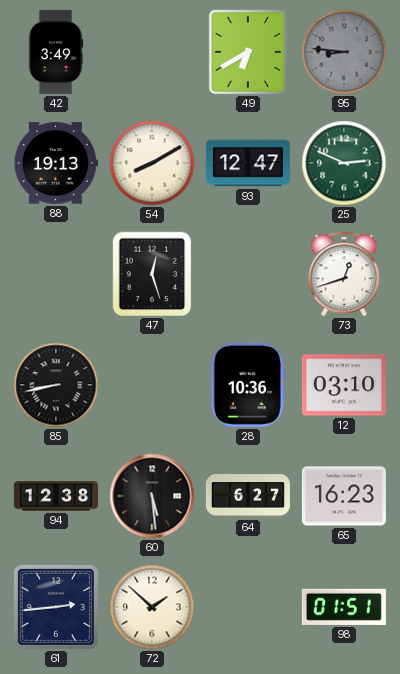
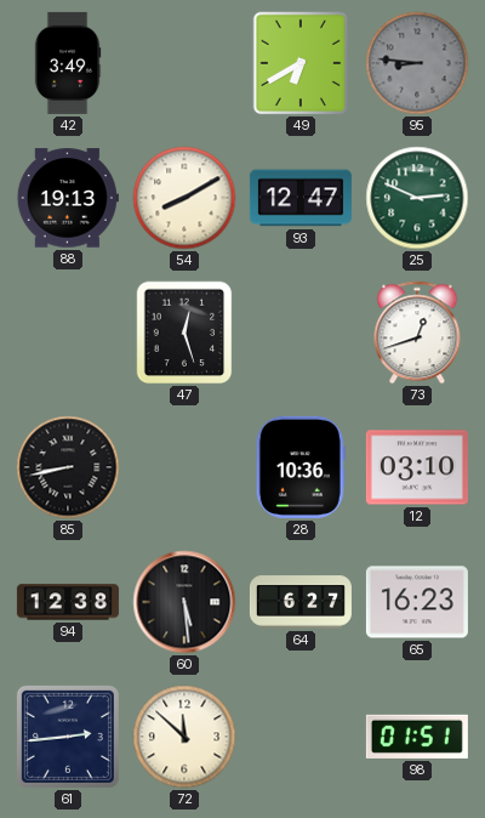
72: 1:52 -> 11:52
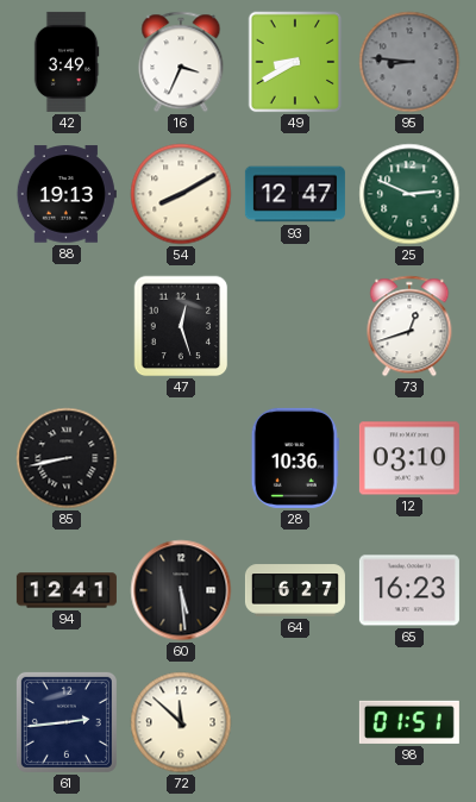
16: none -> 3:34
49: 6:40 -> 8:40
94: 12:38 -> 12:41
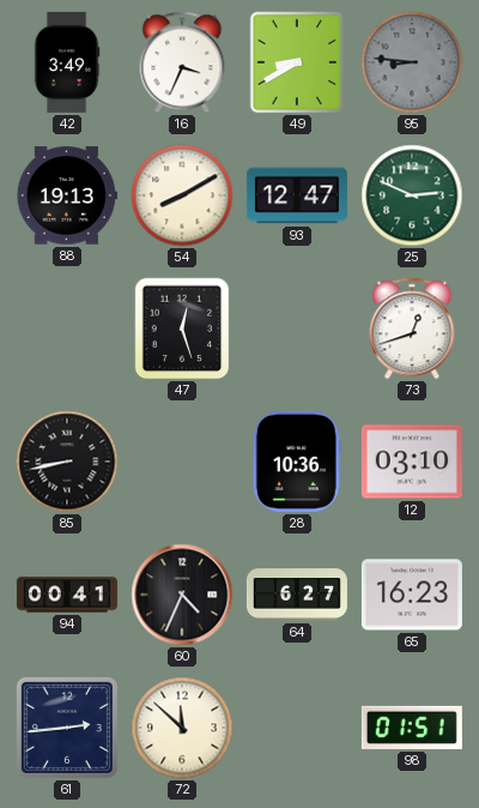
94: 12:41 -> 00:41
60: 5:29 -> 4:34
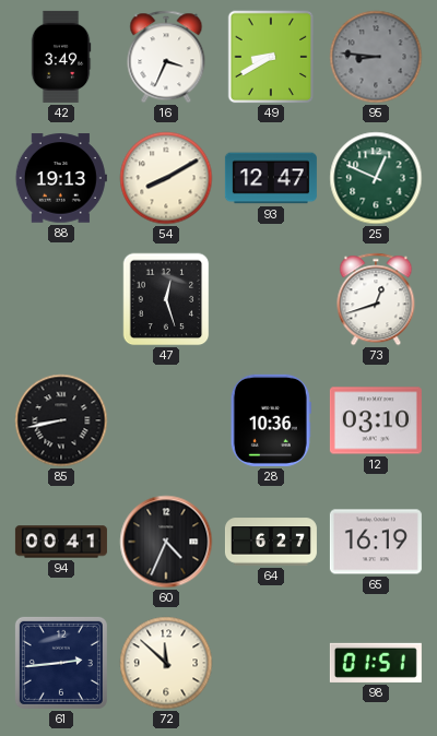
25: 2:49 -> 12:49
65: 16:23 -> 16:19
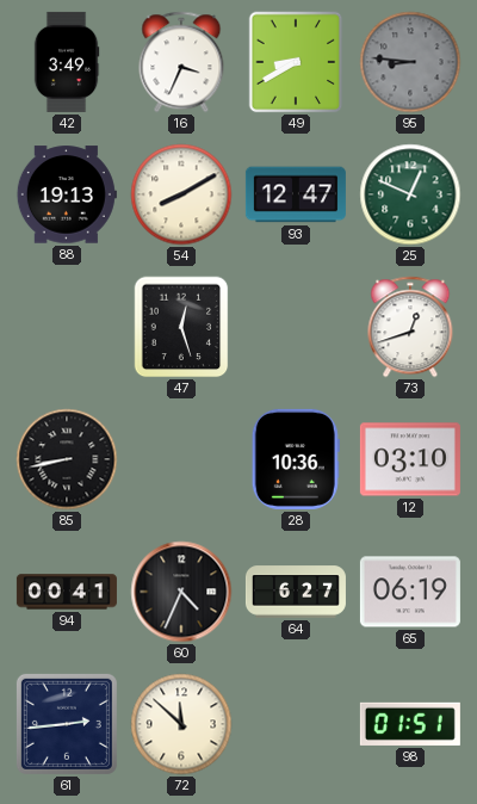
65: 16:19 -> 06:19
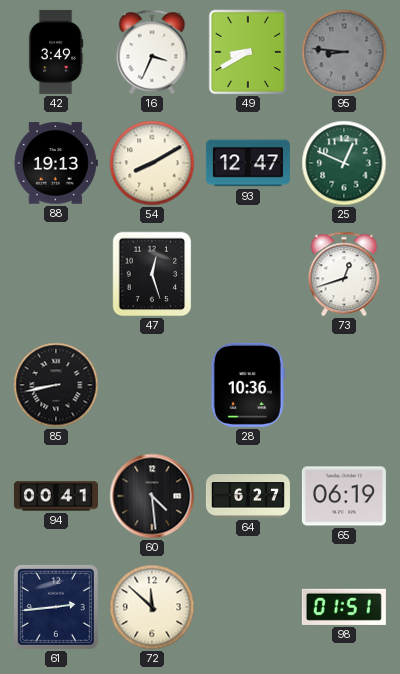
12: 03:10 -> none
60: 4:34 -> 4:29
